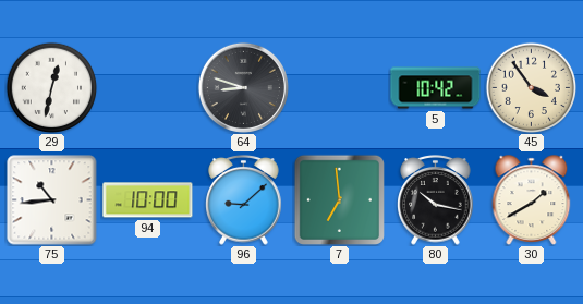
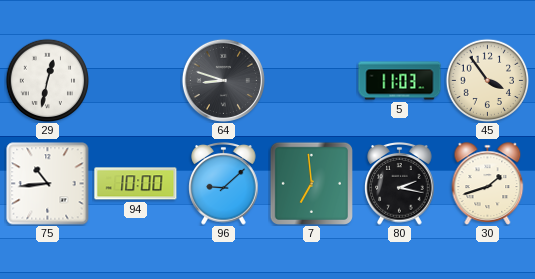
5: 10:42 -> 11:03
80: 10:17 -> 2:17
30: 1:40 -> 1:42
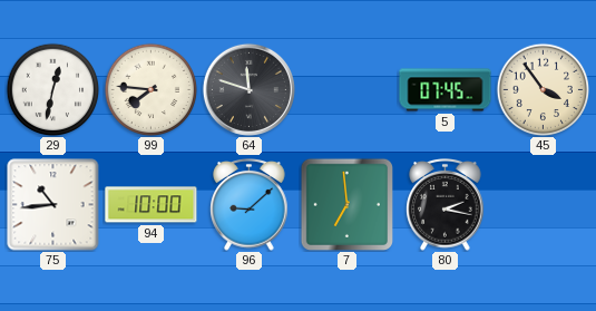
99: none -> 7:46
64: 8:48 -> 11:48
5: 11:03 -> 07:45
30: 1:42 -> none
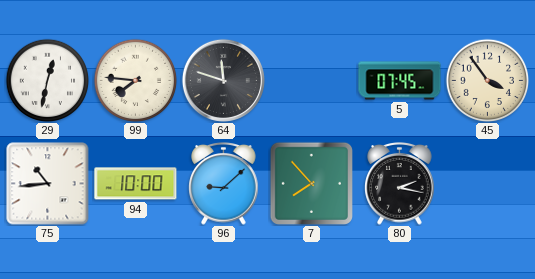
7: 6:59 -> 7:53
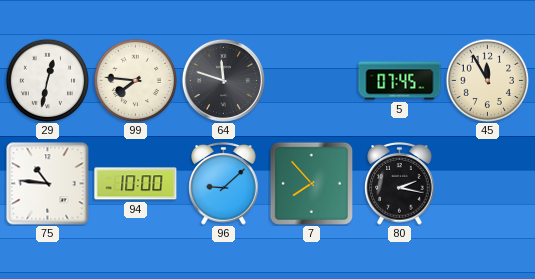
45: 3:54 -> 11:55
75: 10:44 -> 10:46
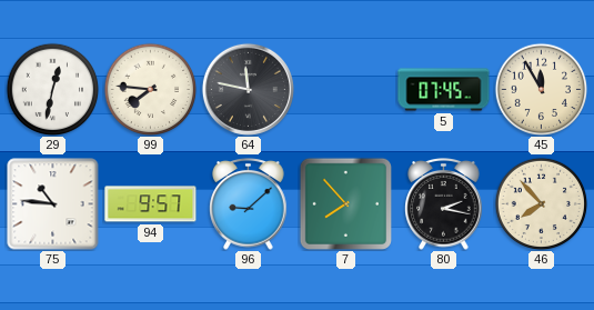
64: 11:48 -> 11:47
94: 10:00 -> 9:57
46: none -> 7:53
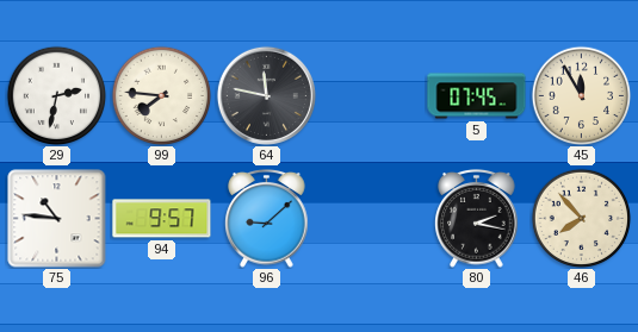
29: 12:32 -> 2:32
7: 7:53 -> none
